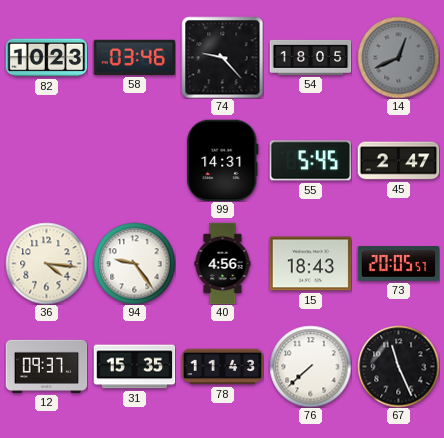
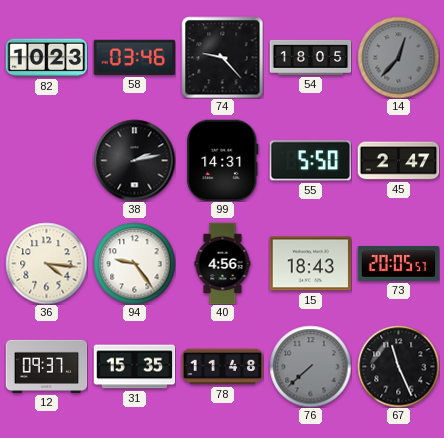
14: 12:41 -> 12:37
38: none -> 2:13
55: 5:45 -> 5:50
78: 11:43 -> 11:48
76 dial: white -> grey
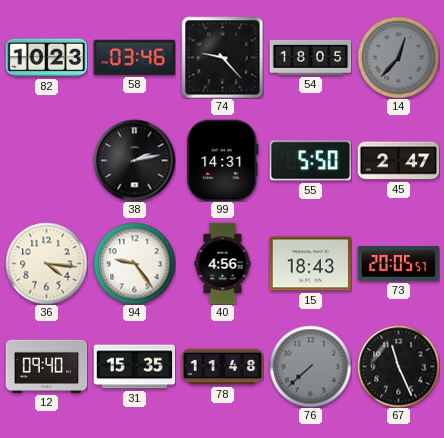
12: 09:37 -> 09:40
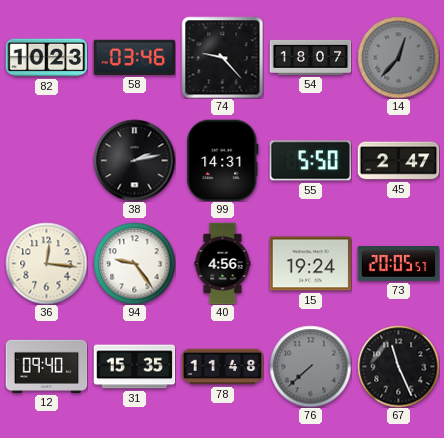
54: 18:05 -> 18:07
36: 4:16 -> 12:16
15: 18:43 -> 19:24
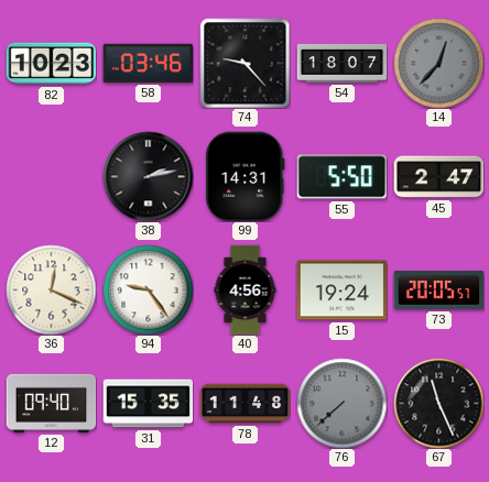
36: 12:16 -> 12:19
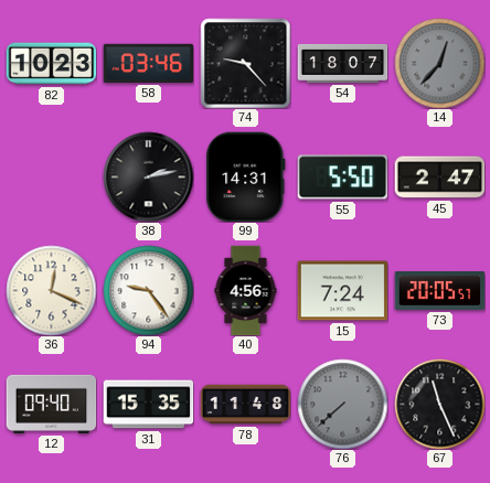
15: 19:24 -> 7:24
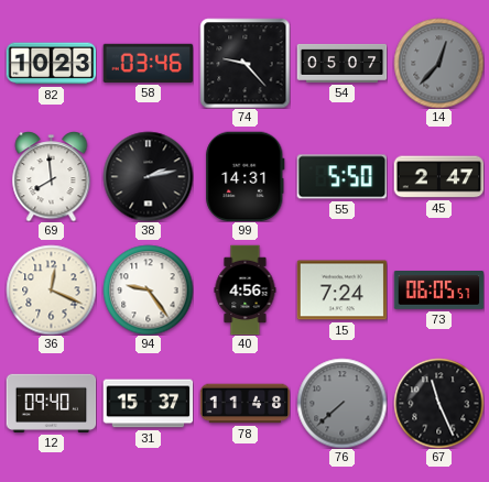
54: 18:07 -> 05:07
69: none -> 7:59
73: 20:05 -> 06:05
31: 15:35 -> 15:37
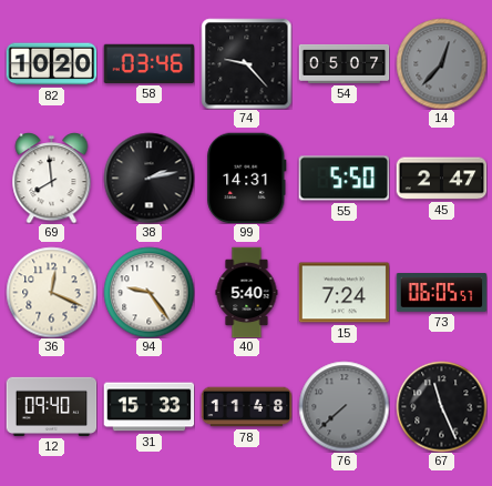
82: 10:23 -> 10:20
40: 4:56 -> 5:40
31: 15:37 -> 15:33
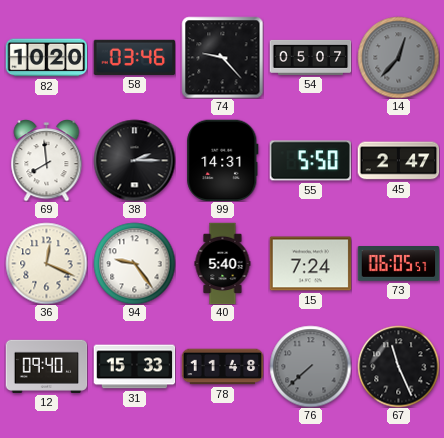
38: 2:13 -> 2:15
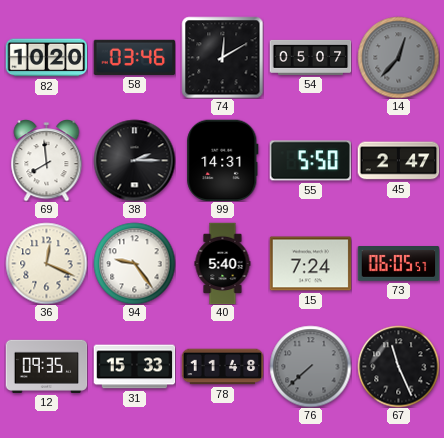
74: 9:23 -> 12:10
12: 09:40 -> 09:35
